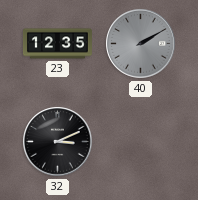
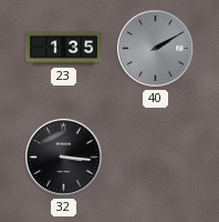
23: 12:35 -> 1:35
32: 3:11 -> 3:16
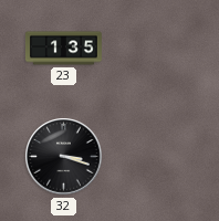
40: 2:10 -> none
32: 3:16 -> 3:18
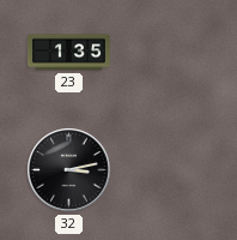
32: 3:18 -> 3:13
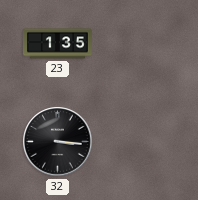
32: 3:13 -> 3:16
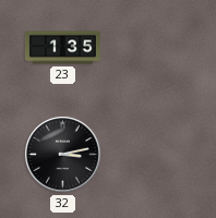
32: 3:16 -> 3:13
